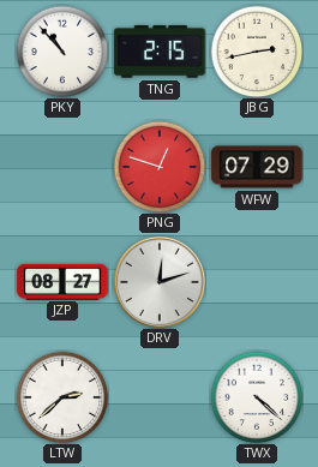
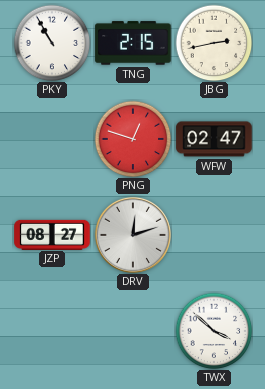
PKY: 10:53 -> 10:55
WFW: 07:29 -> 02:47
LTW: 2:38 -> none
TWX: 4:22 -> 3:52
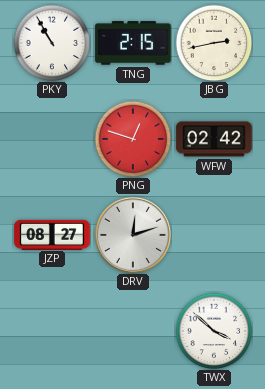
WFW: 02:47 -> 02:42
